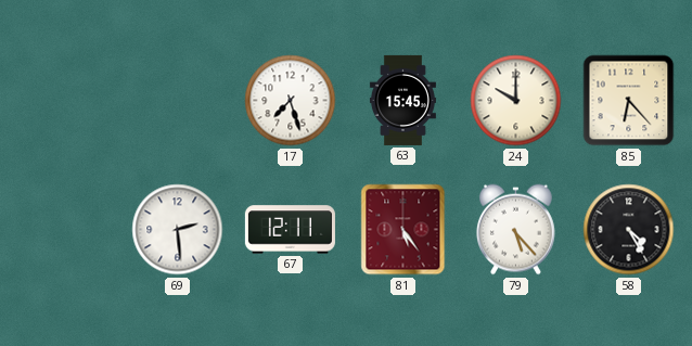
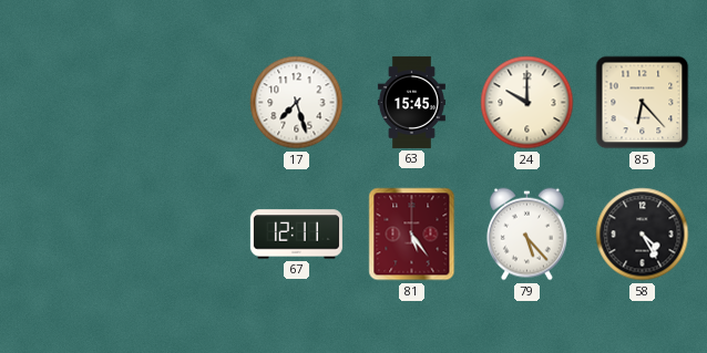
69: 2:29 -> none
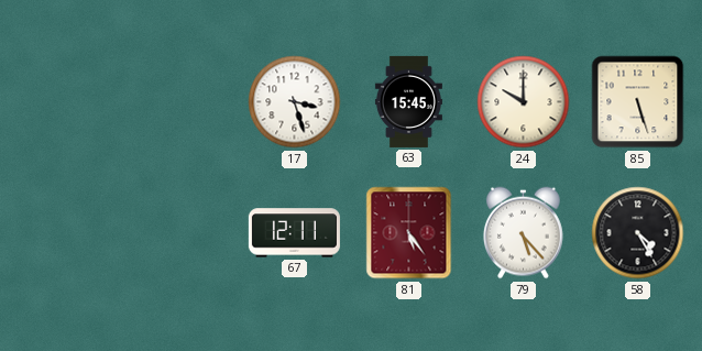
17: 7:27 -> 3:27
85: 6:23 -> 5:27
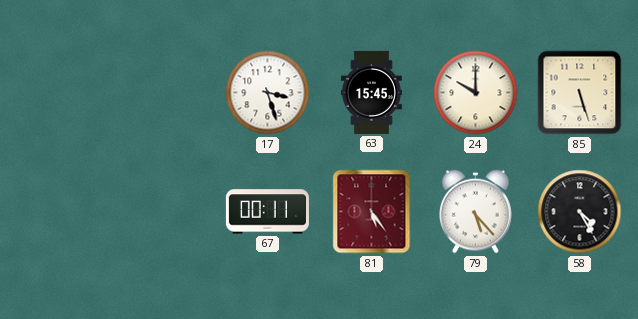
67: 12:11 -> 00:11
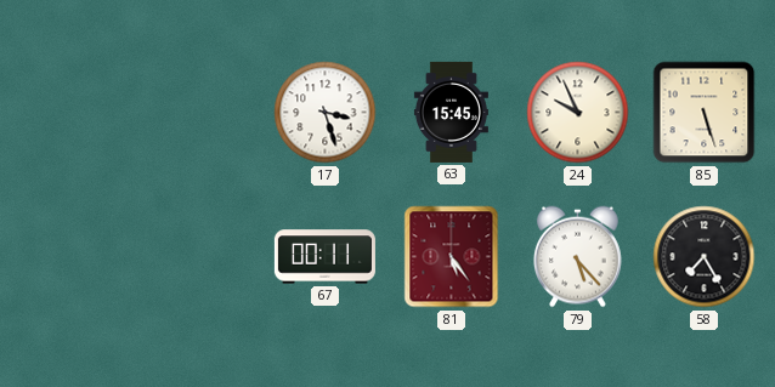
24: 10:00 -> 9:56
58: 4:25 -> 7:25
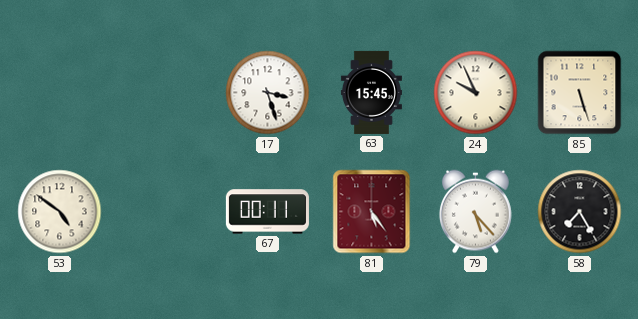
53: none -> 4:51
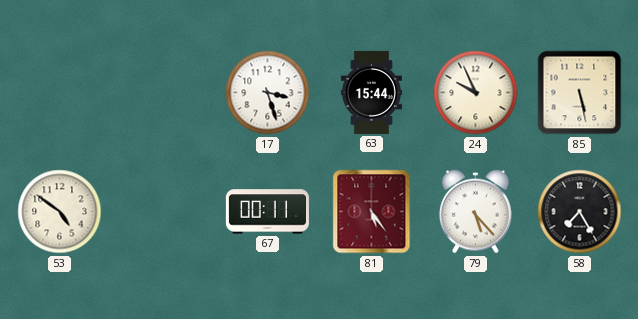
63: 15:45 -> 15:44
85: 5:27 -> 5:28
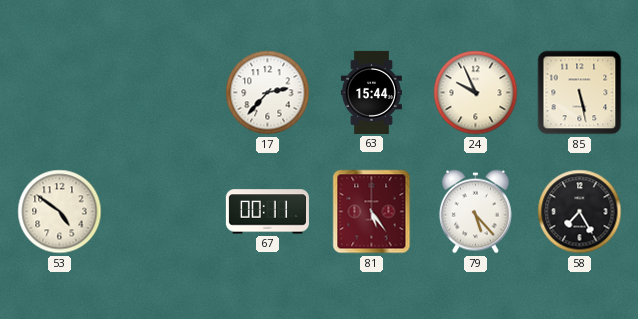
17: 3:27 -> 2:37
